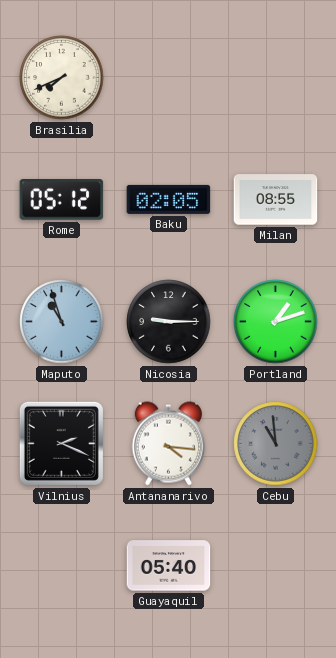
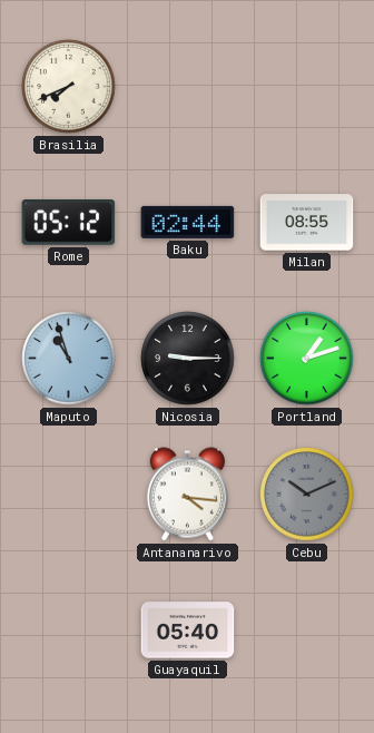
Baku: 02:05 -> 02:44
Vilnius: 2:19 -> none
Cebu: 10:59 -> 10:11
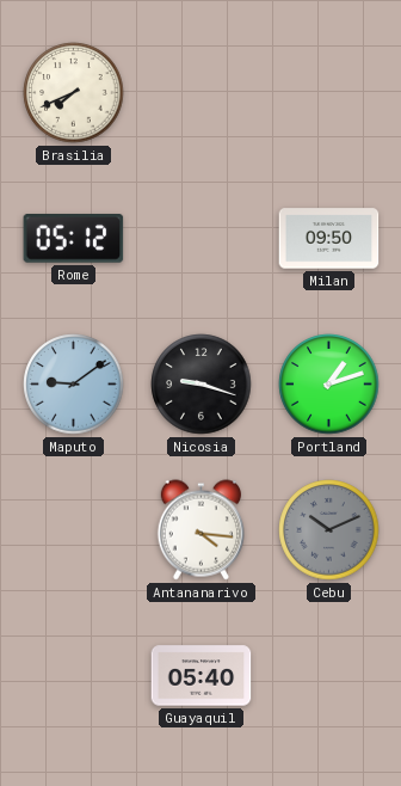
Baku: 02:44 -> none
Milan: 08:55 -> 09:50
Maputo: 10:57 -> 9:09
Nicosia: 9:15 -> 9:18
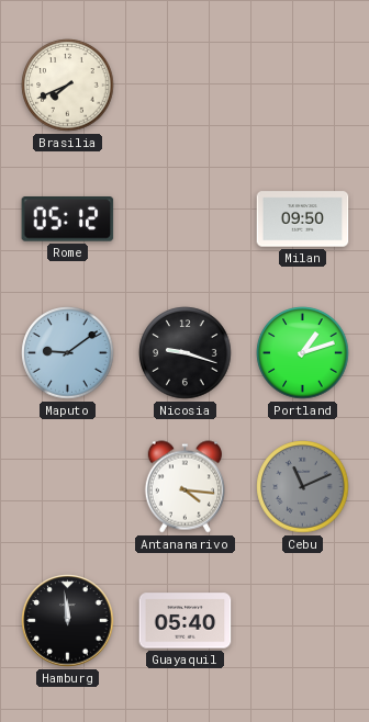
Cebu: 10:11 -> 11:11
Hamburg: none -> 11:59
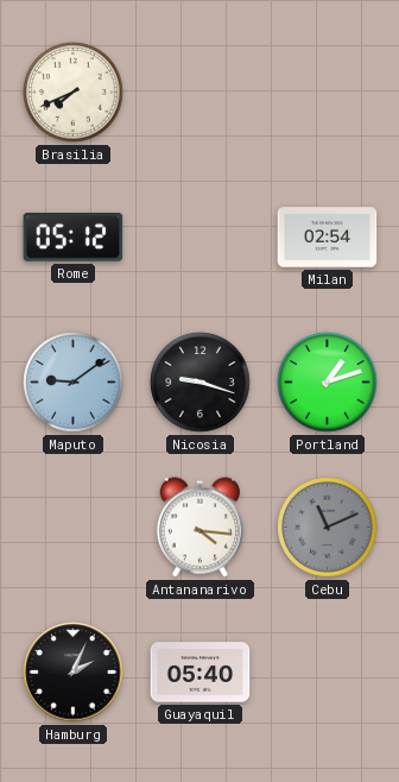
Milan: 09:50 -> 02:54
Hamburg: 11:59 -> 2:04
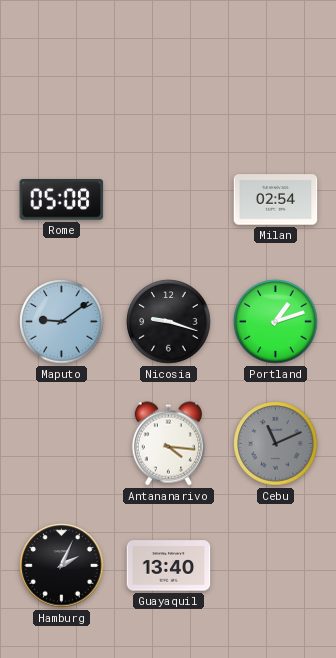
Brasilia: 7:41 -> none
Rome: 05:12 -> 05:08
Guayaquil: 05:40 -> 13:40
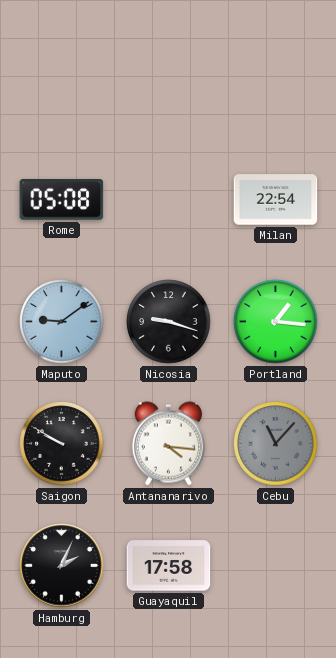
Milan: 02:54 -> 22:54
Portland: 1:12 -> 1:16
Saigon: none -> 9:50
Cebu: 11:11 -> 11:07
Guayaquil: 13:40 -> 17:58
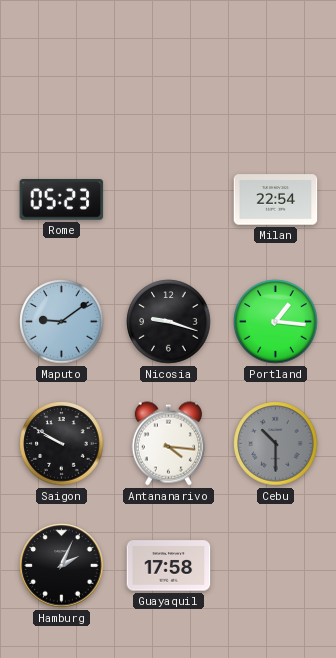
Rome: 05:08 -> 05:23
Cebu: 11:07 -> 10:30
